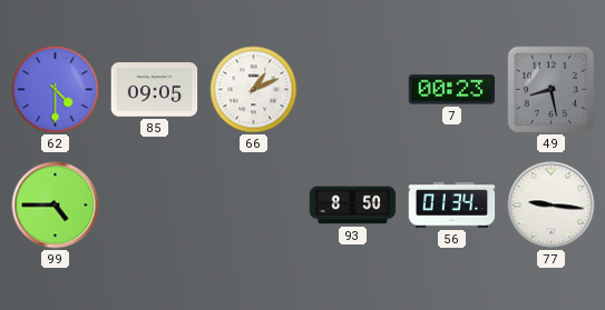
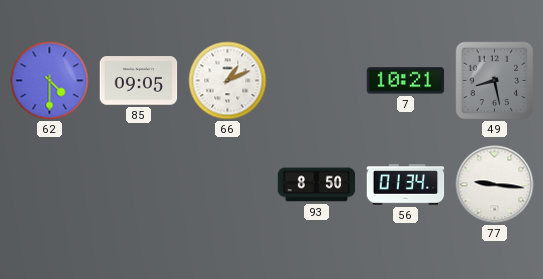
7: 00:23 -> 10:21
99: 4:45 -> none
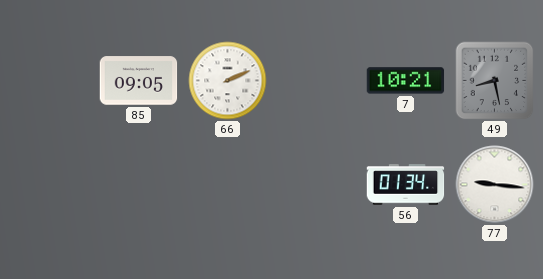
62: 4:30 -> none
66: 1:11 -> 2:11
93: 8:50 -> none
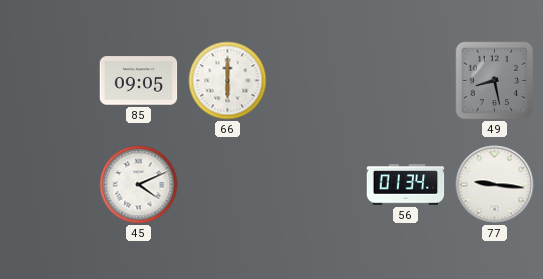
66: 2:11 -> 6:00
7: 10:21 -> none
45: none -> 4:11
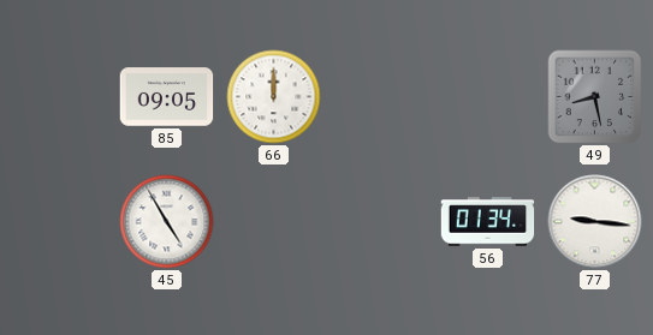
66: 6:00 -> 12:00
45: 4:11 -> 4:55
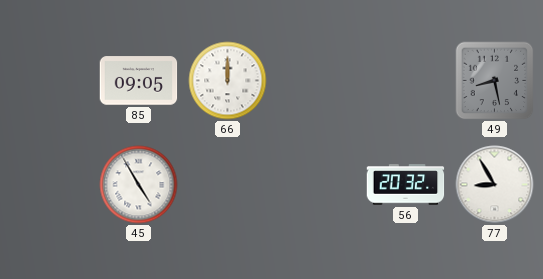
56: 01:34 -> 20:32
77: 9:16 -> 8:55
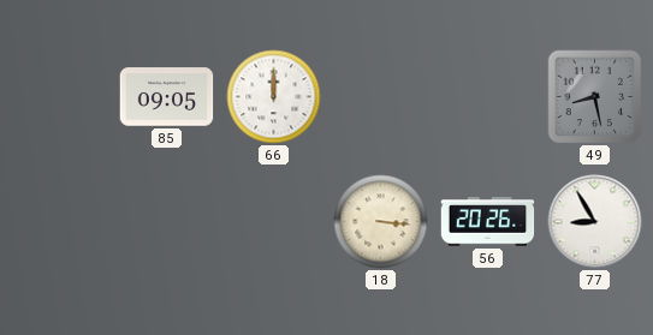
45: 4:55 -> none
18: none -> 3:16
56: 20:32 -> 20:26
